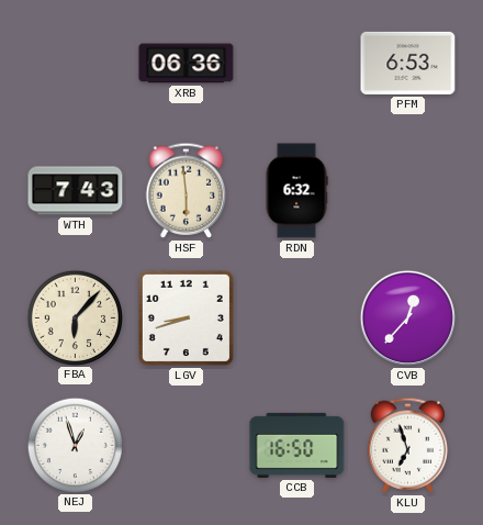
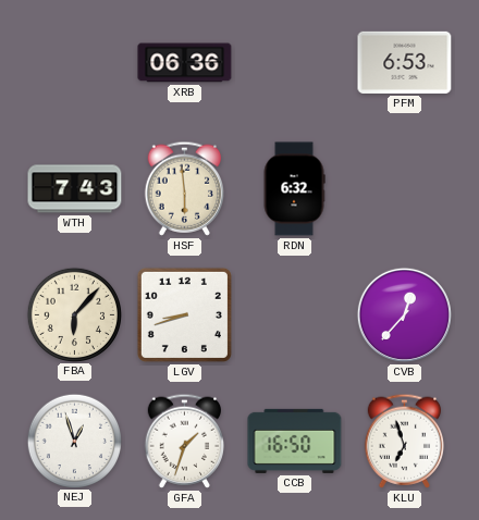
GFA: none -> 1:33
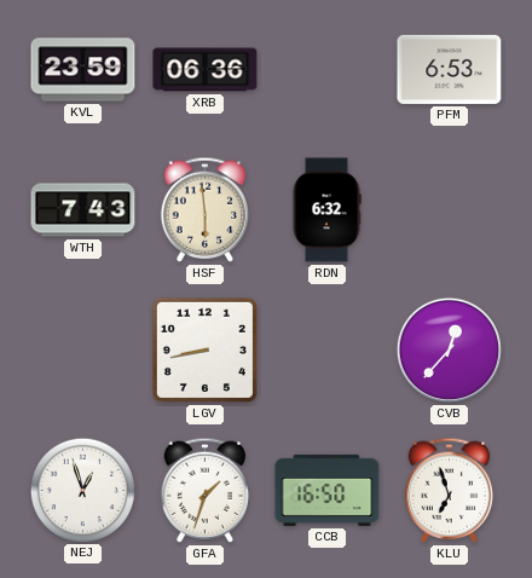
KVL: none -> 23:59
FBA: 6:07 -> none
LGV: 8:42 -> 8:43
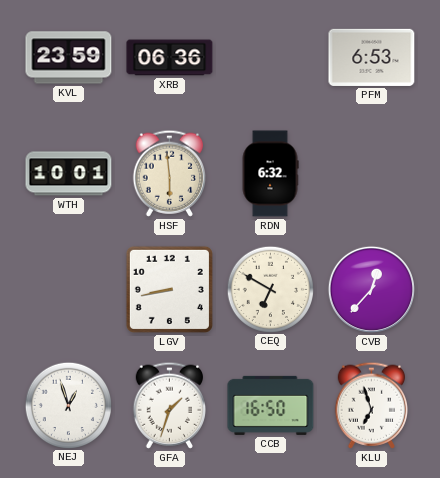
WTH: 7:43 -> 10:01
CEQ: none -> 6:50
